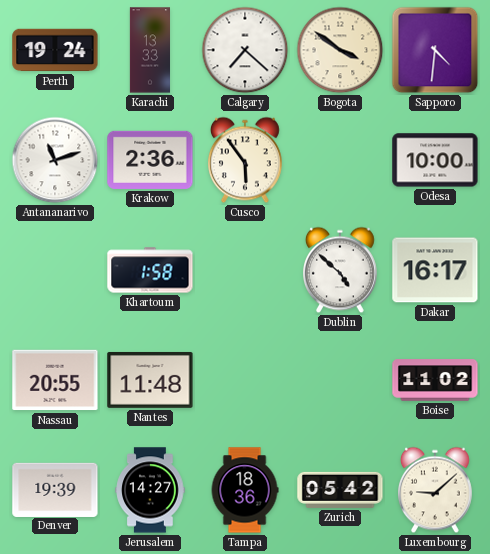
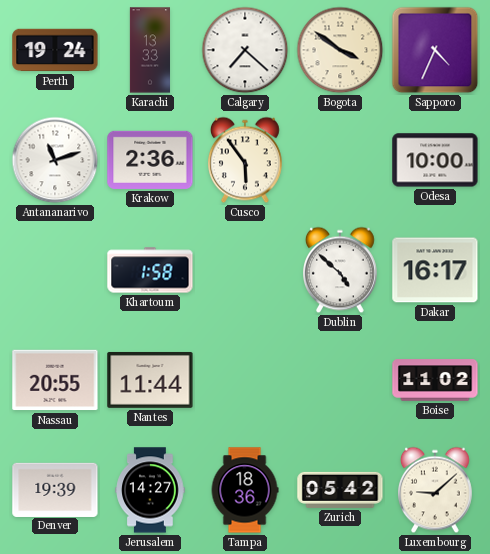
Sapporo: 4:31 -> 4:34
Nantes: 11:48 -> 11:44
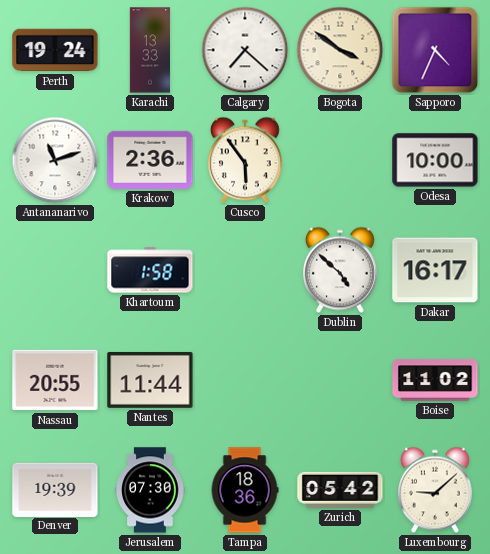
Jerusalem: 14:27 -> 07:30
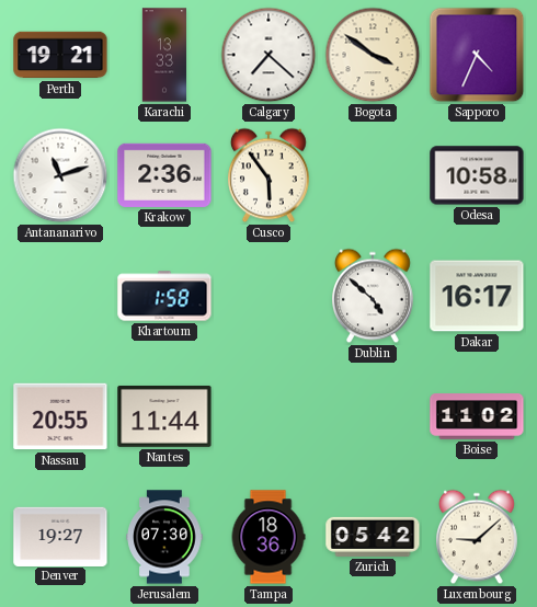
Perth: 19:24 -> 19:21
Odesa: 10:00 -> 10:58
Denver: 19:39 -> 19:27
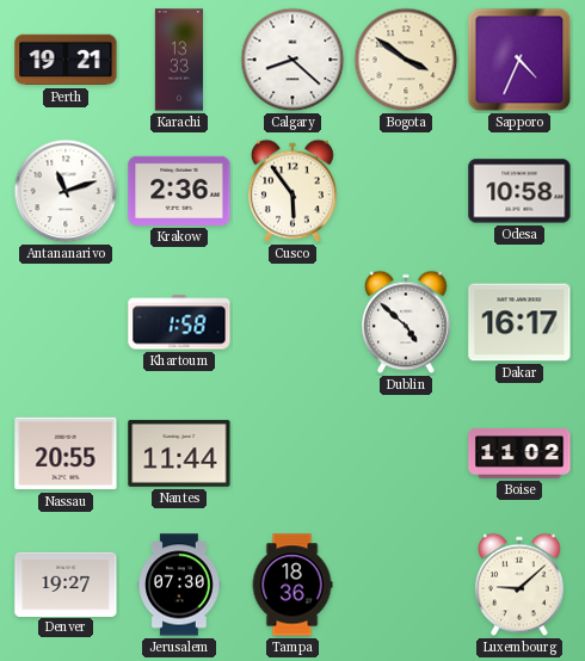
Calgary: 7:22 -> 8:22
Zurich: 05:42 -> none
